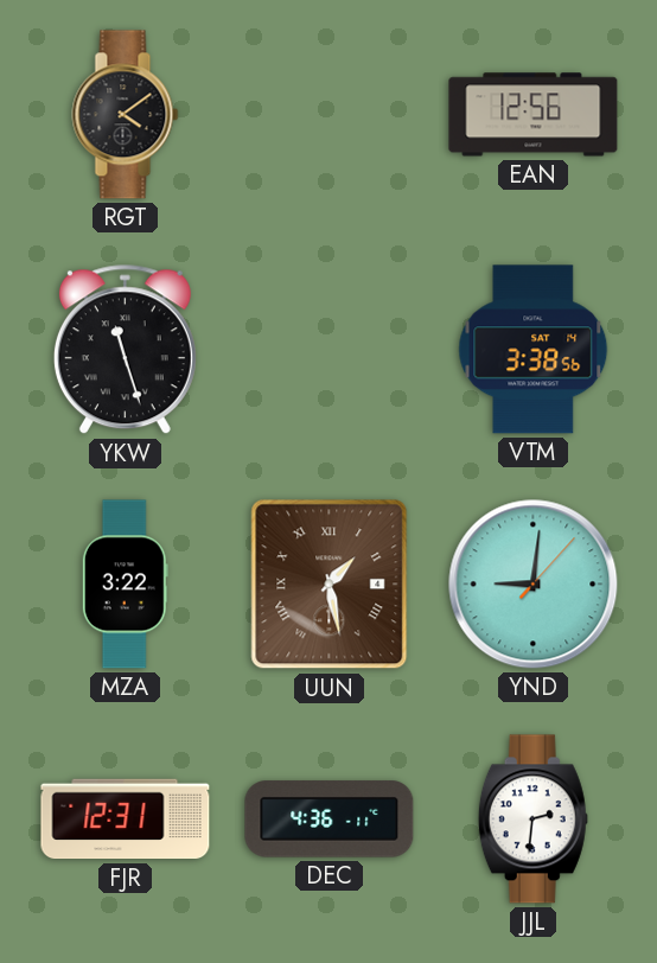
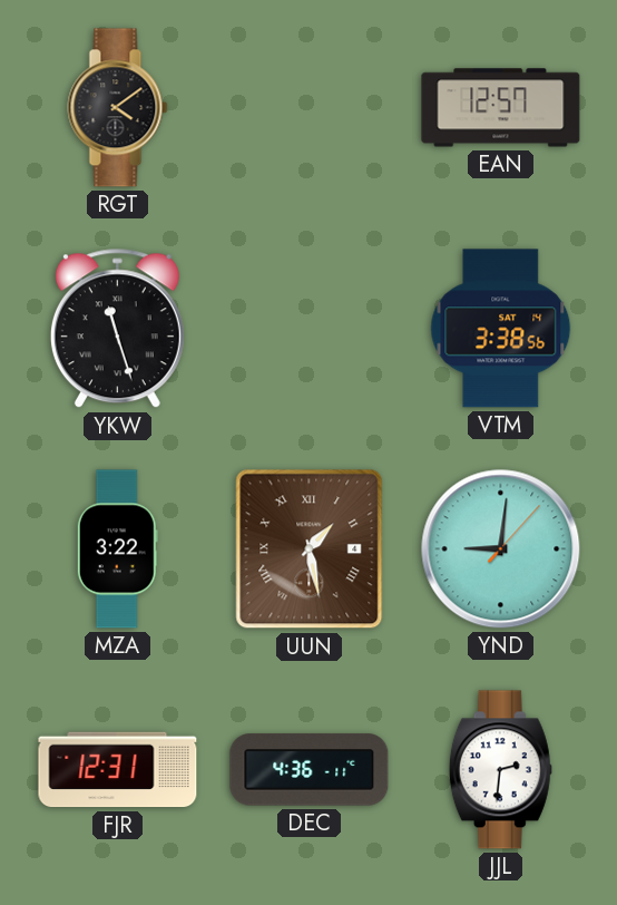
EAN: 12:56 -> 12:57
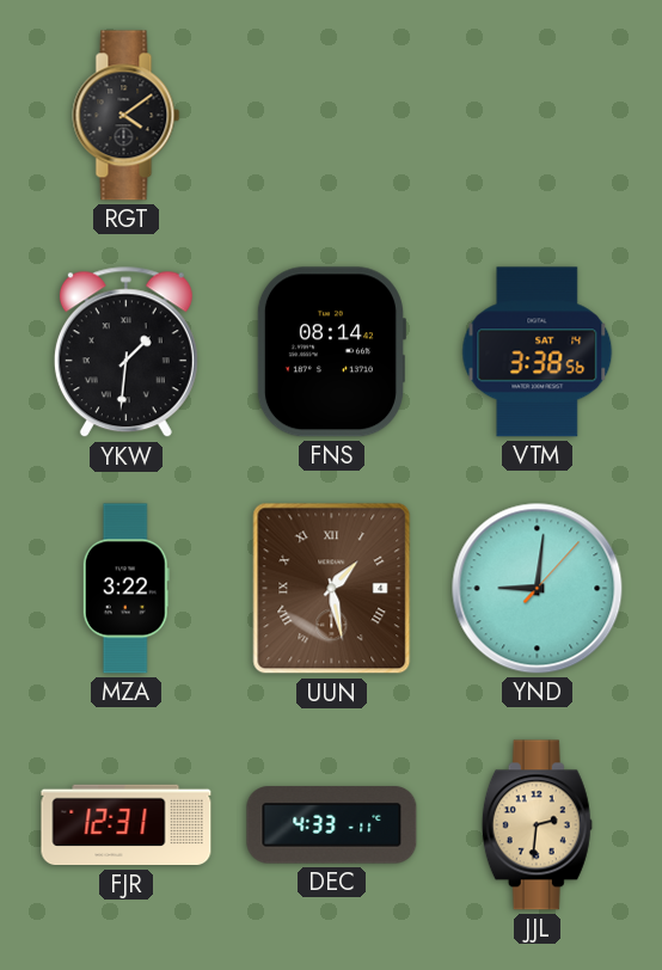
EAN: 12:57 -> none
YKW: 11:27 -> 1:31
FNS: none -> 08:14
DEC: 4:36 -> 4:33
JJL dial: white -> champagne
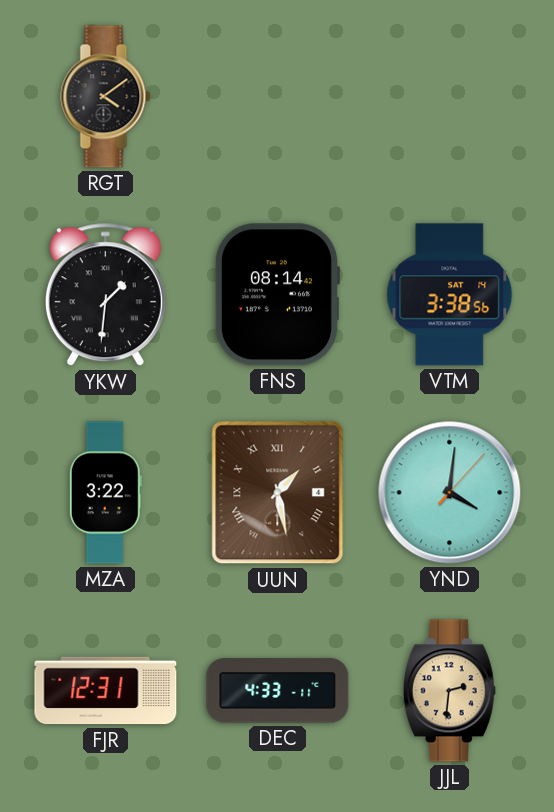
YND: 9:01 -> 4:01
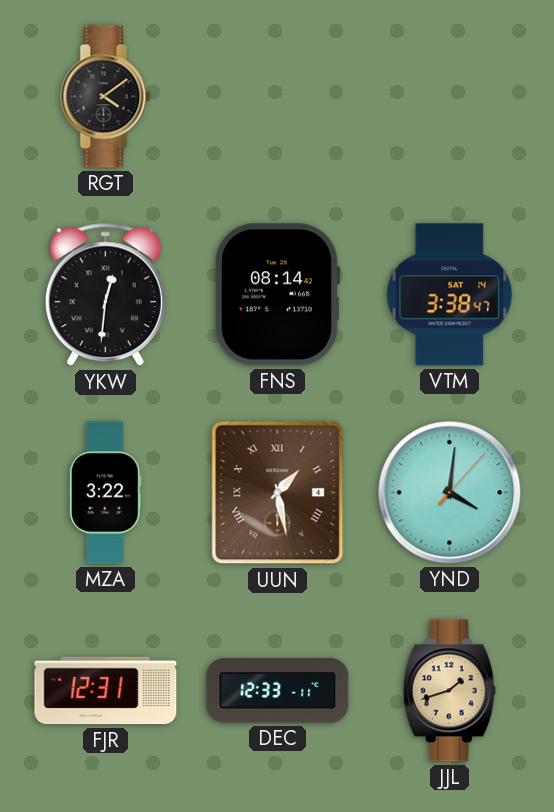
YKW: 1:31 -> 12:31
VTM: 3:38:56 -> 3:38:47
DEC: 4:33 -> 12:33
JJL: 2:31 -> 1:42
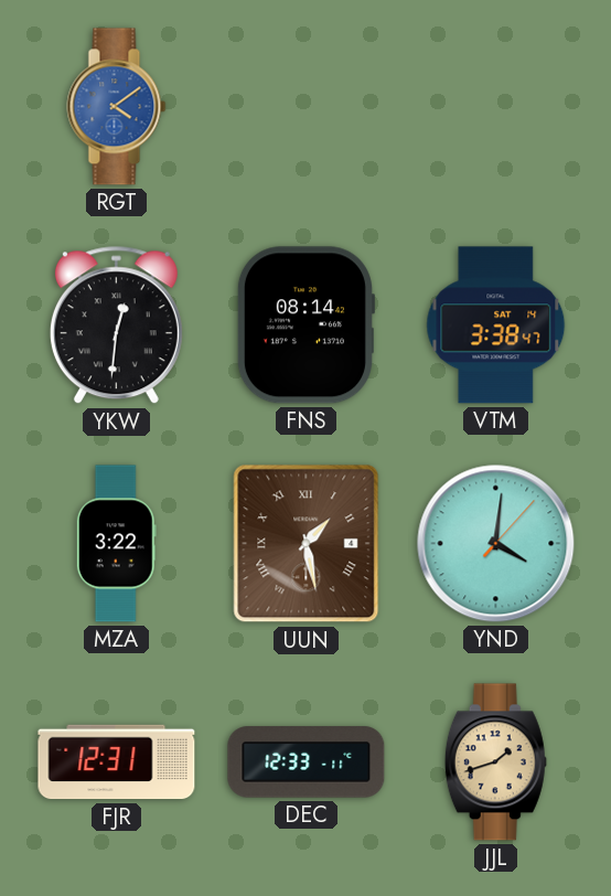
RGT dial: black -> blue
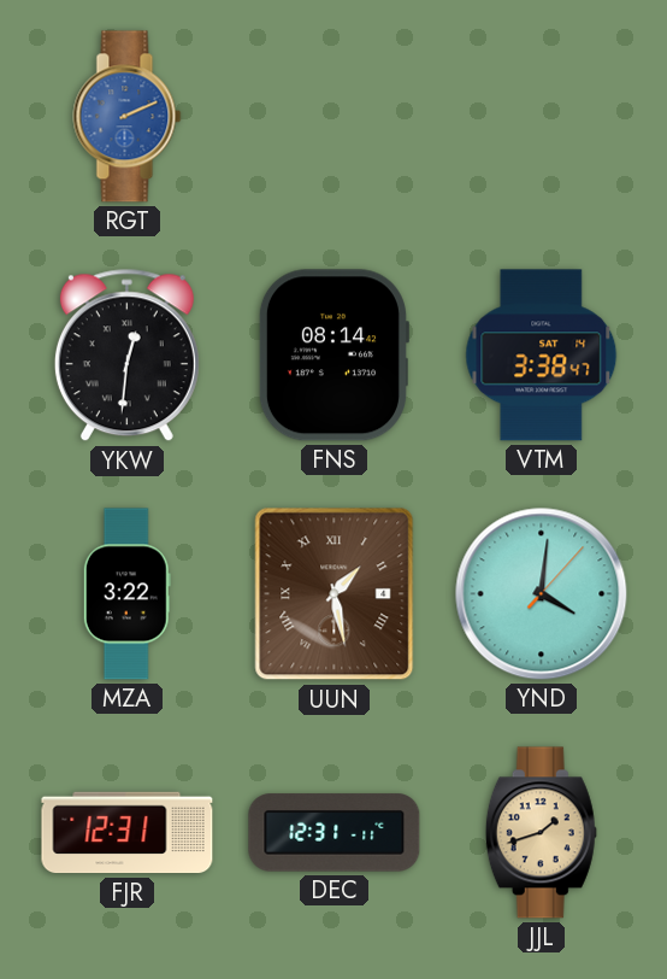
RGT: 4:09 -> 2:11
DEC: 12:33 -> 12:31
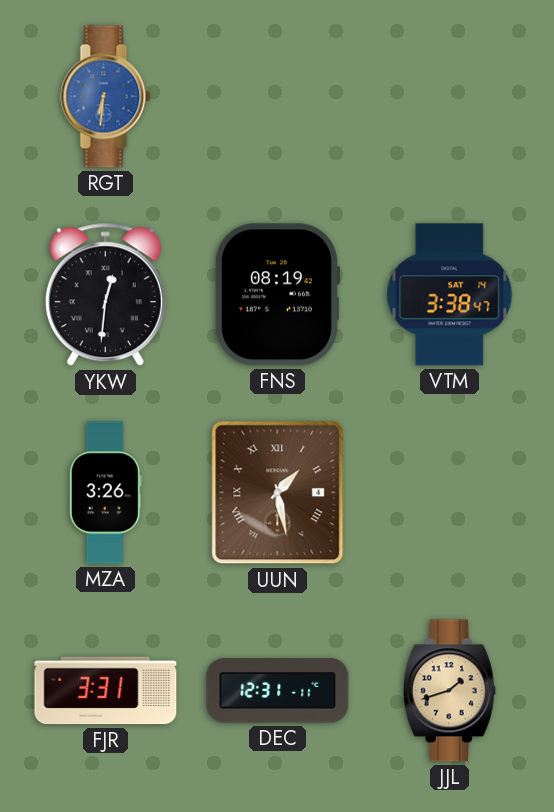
RGT: 2:11 -> 6:31
FNS: 08:14 -> 08:19
MZA: 3:22 -> 3:26
YND: 4:01 -> none
FJR: 12:31 -> 3:31
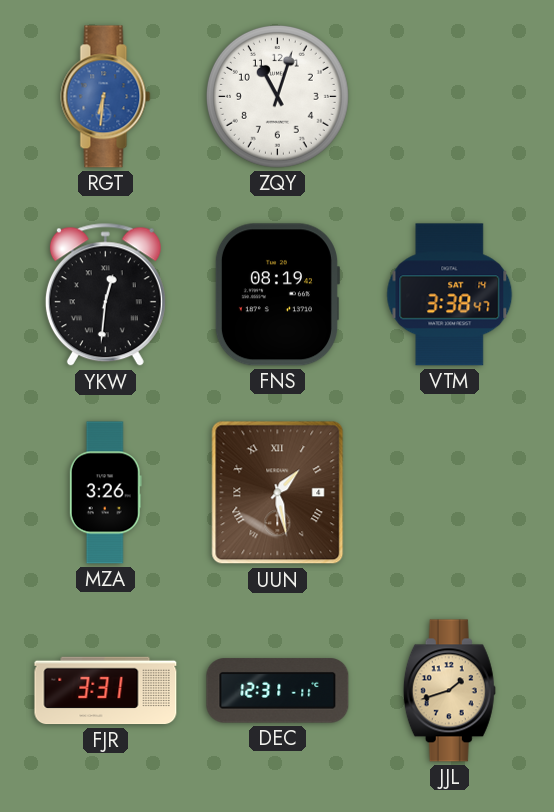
ZQY: none -> 11:03
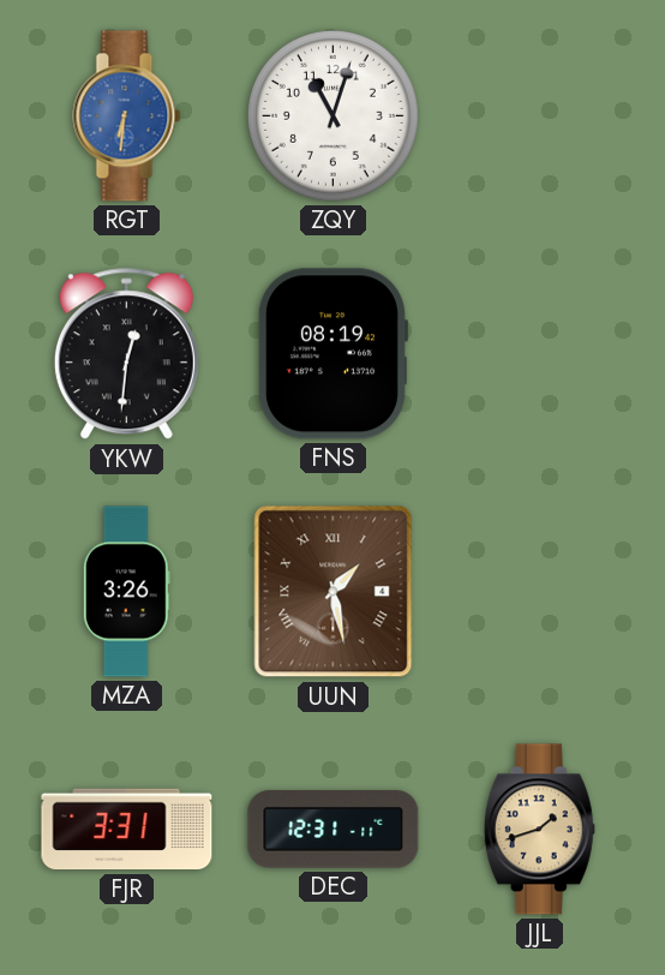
VTM: 3:38 -> none
